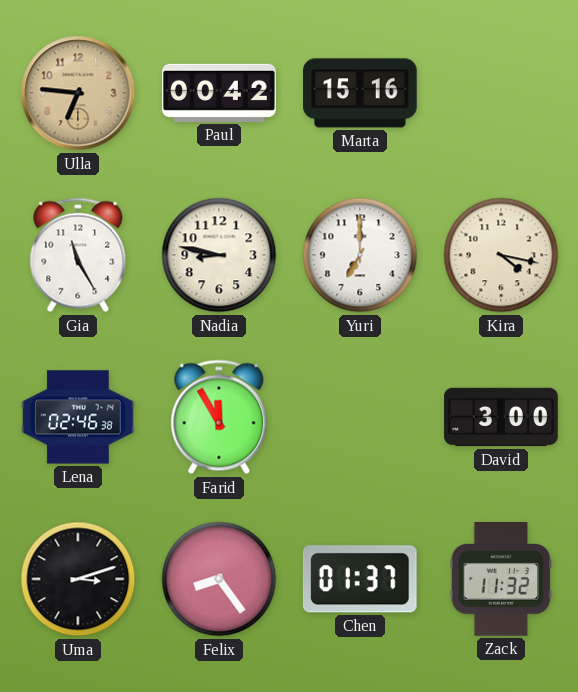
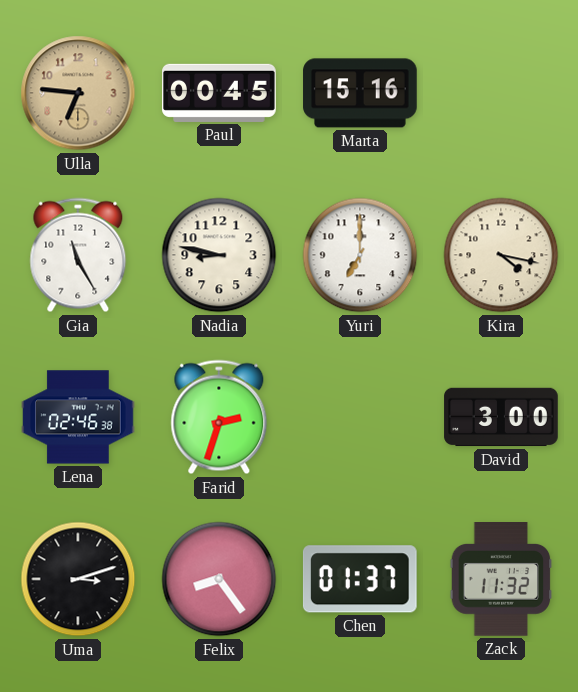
Paul: 00:42 -> 00:45
Farid: 11:55 -> 2:33
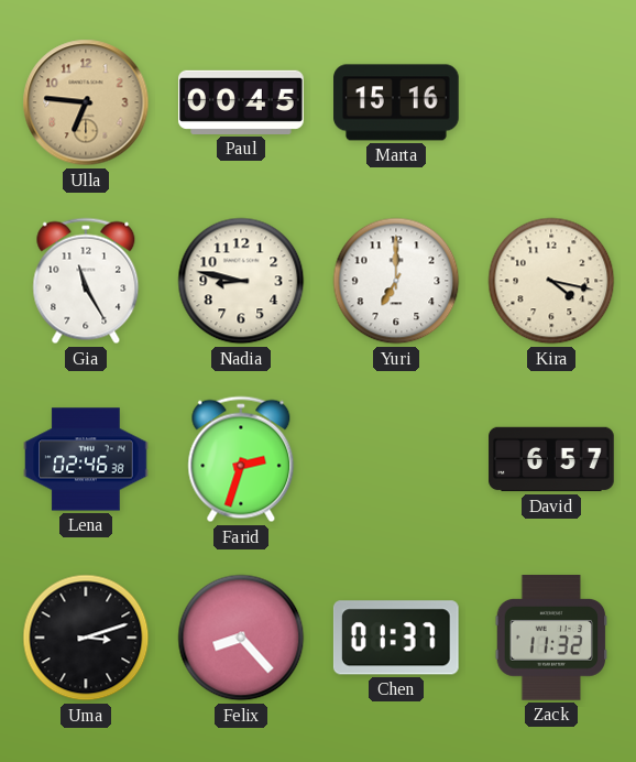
David: 3:00 -> 6:57
Felix: 8:24 -> 8:23
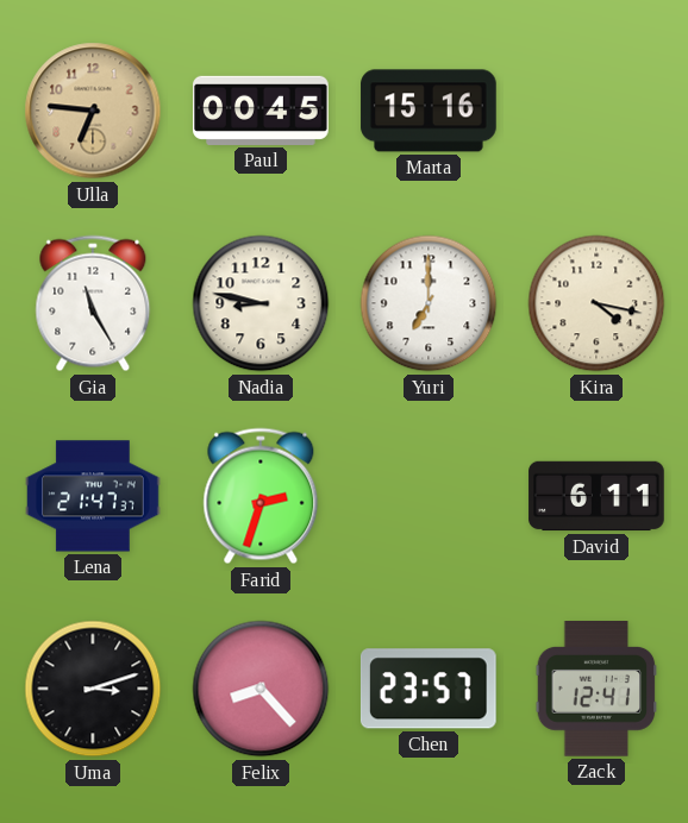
Lena: 02:46 -> 21:47
David: 6:57 -> 6:11
Chen: 01:37 -> 23:57
Zack: 11:32 -> 12:41
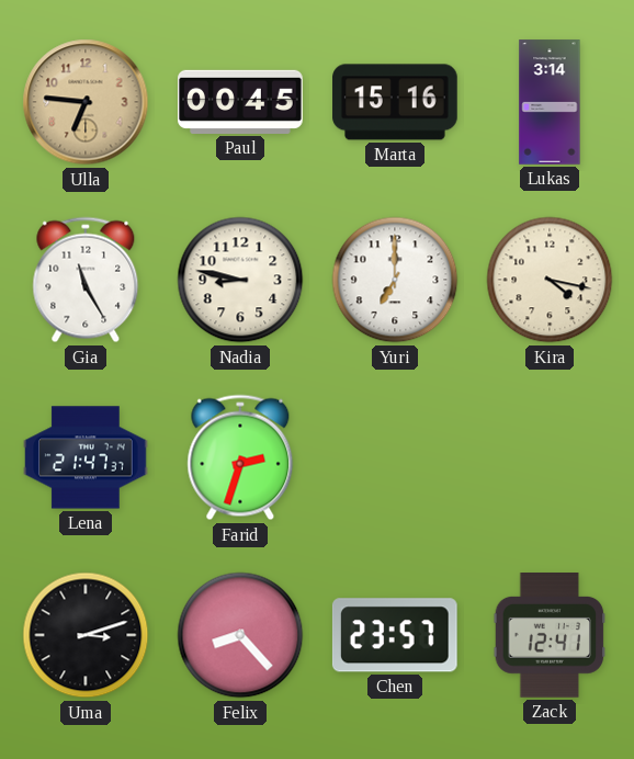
Lukas: none -> 3:14
David: 6:11 -> none
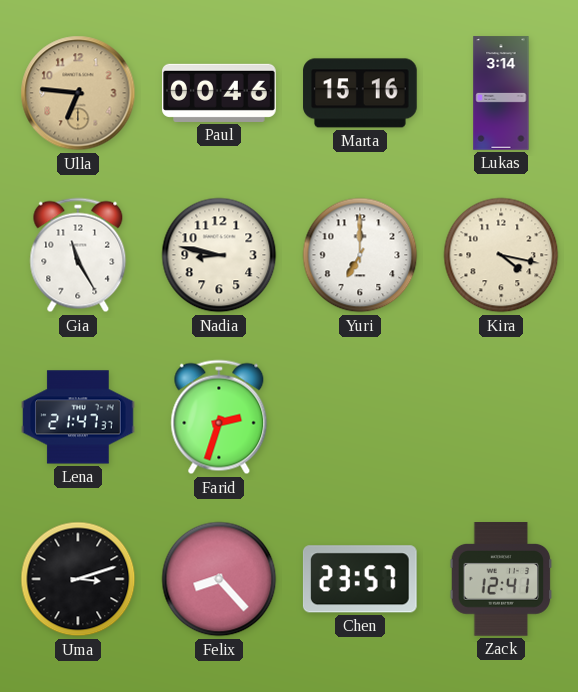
Paul: 00:45 -> 00:46
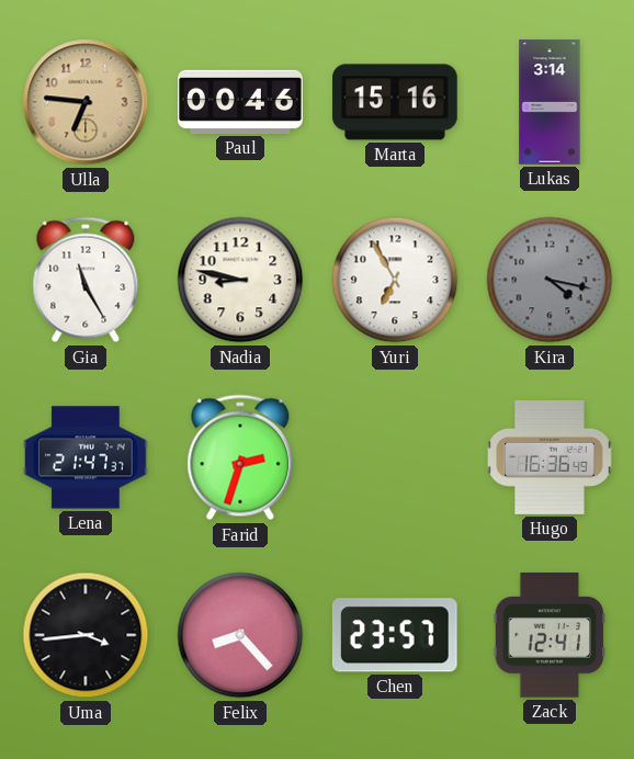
Yuri: 7:00 -> 6:55
Kira dial: cream -> grey
Hugo: none -> 16:36
Uma: 3:12 -> 3:44
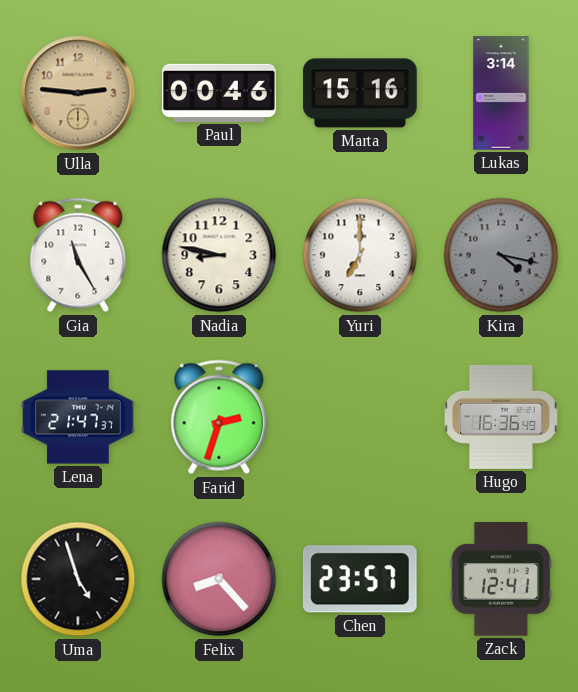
Ulla: 6:46 -> 2:46
Yuri: 6:55 -> 7:00
Uma: 3:44 -> 4:57
